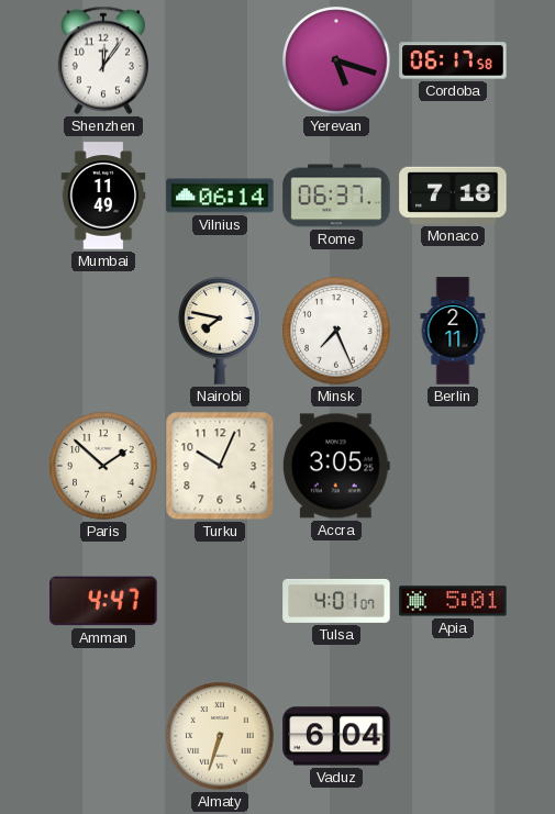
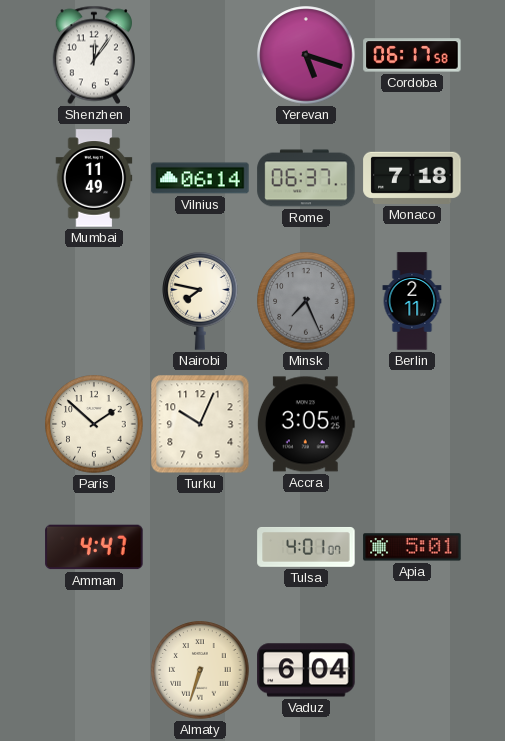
Minsk dial: white -> grey
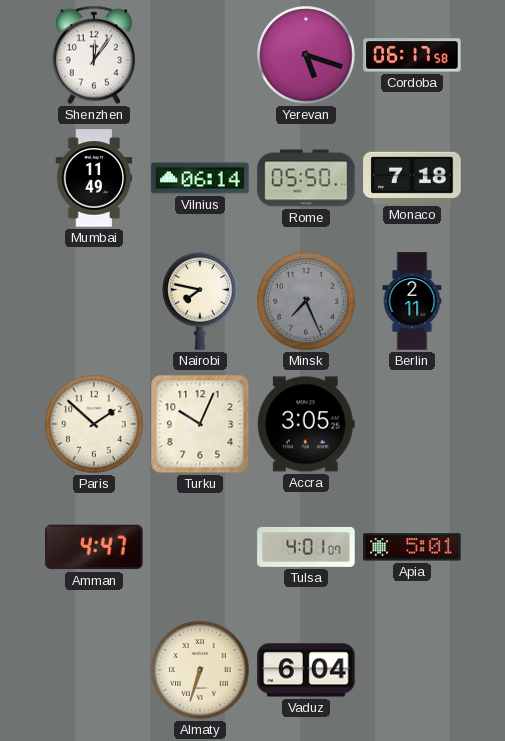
Rome: 06:37 -> 05:50
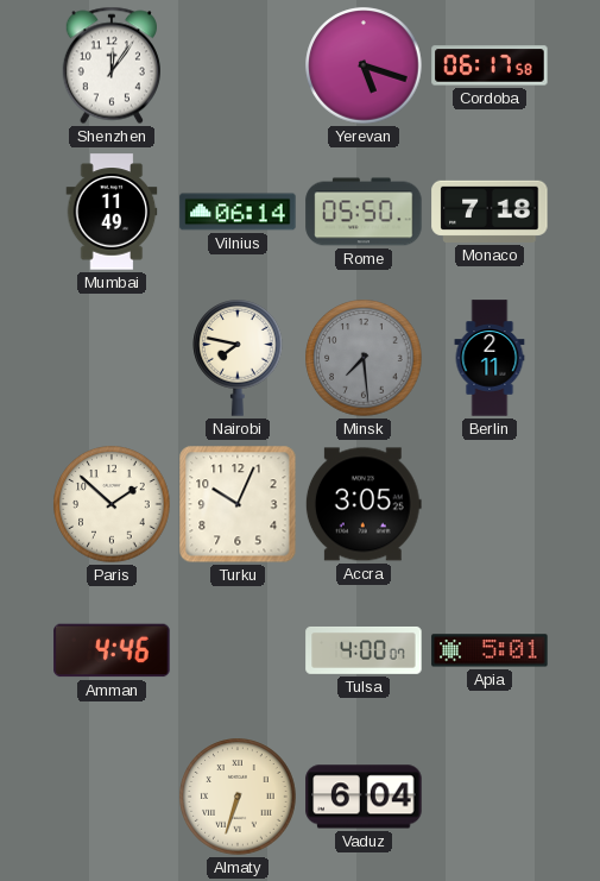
Minsk: 7:26 -> 7:29
Amman: 4:47 -> 4:46
Tulsa: 4:01 -> 4:00
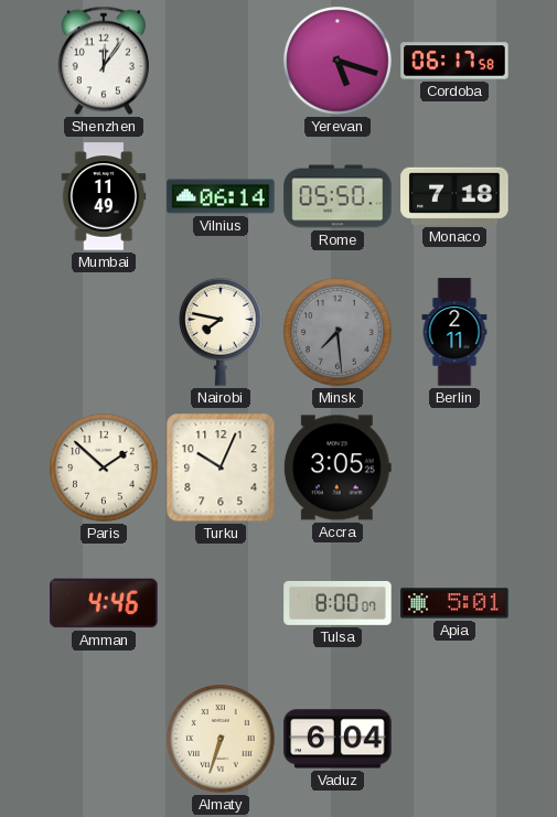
Tulsa: 4:00 -> 8:00
